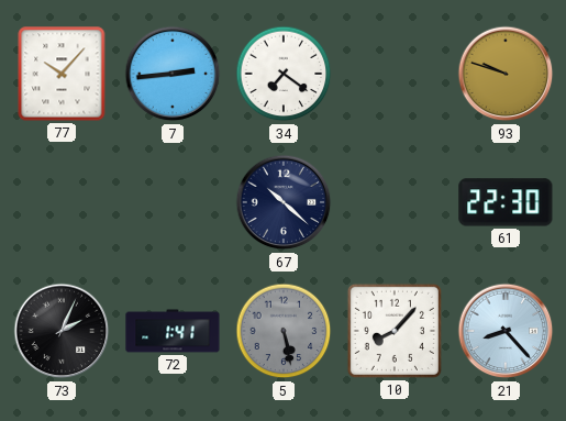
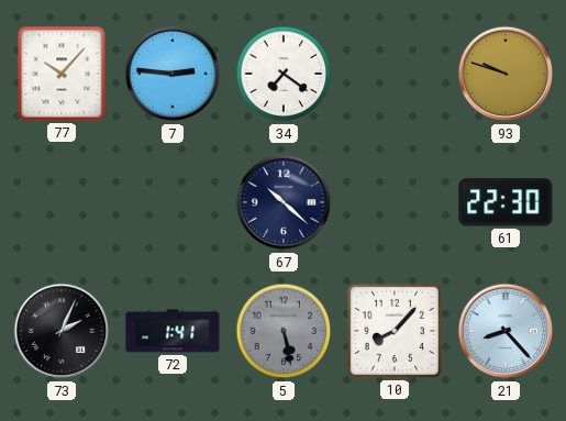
7: 2:44 -> 2:46
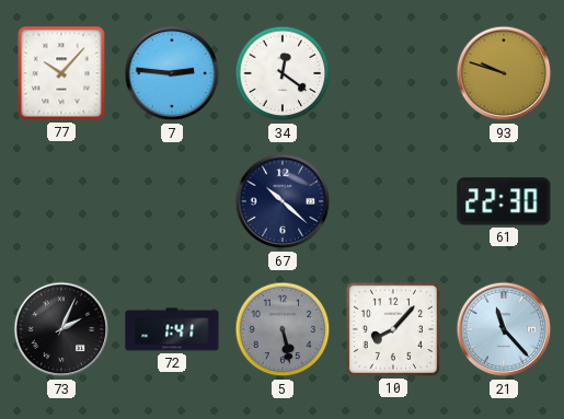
34: 7:21 -> 12:21
21: 8:23 -> 11:23
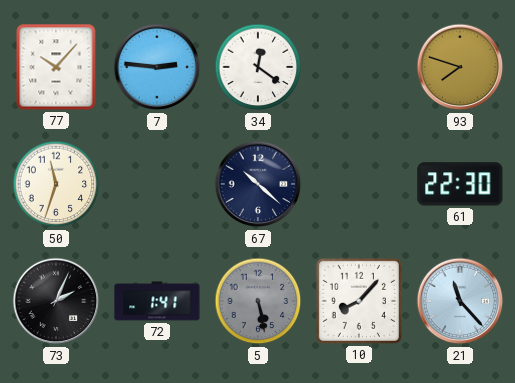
93: 9:48 -> 7:48
50: none -> 11:33
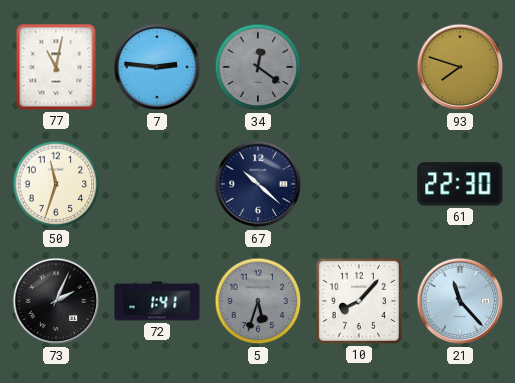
77: 10:07 -> 11:02
34 dial: white -> grey
5: 5:28 -> 5:33
